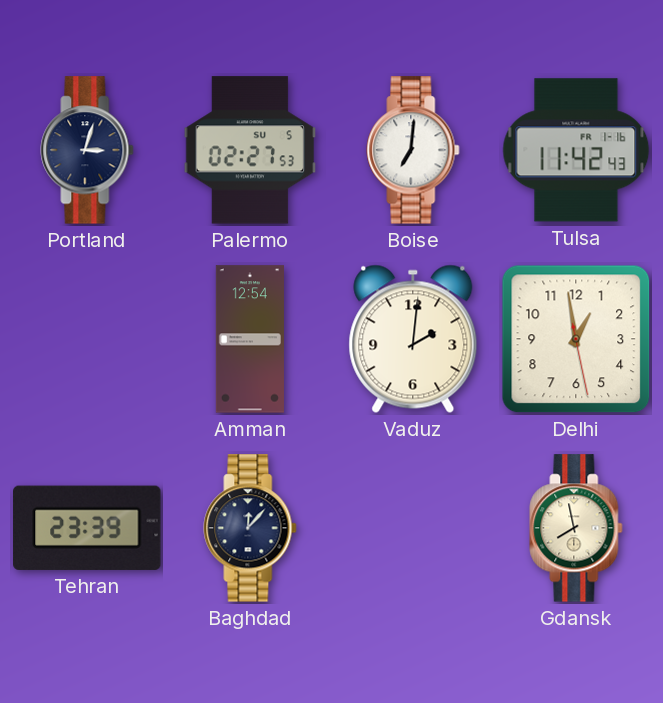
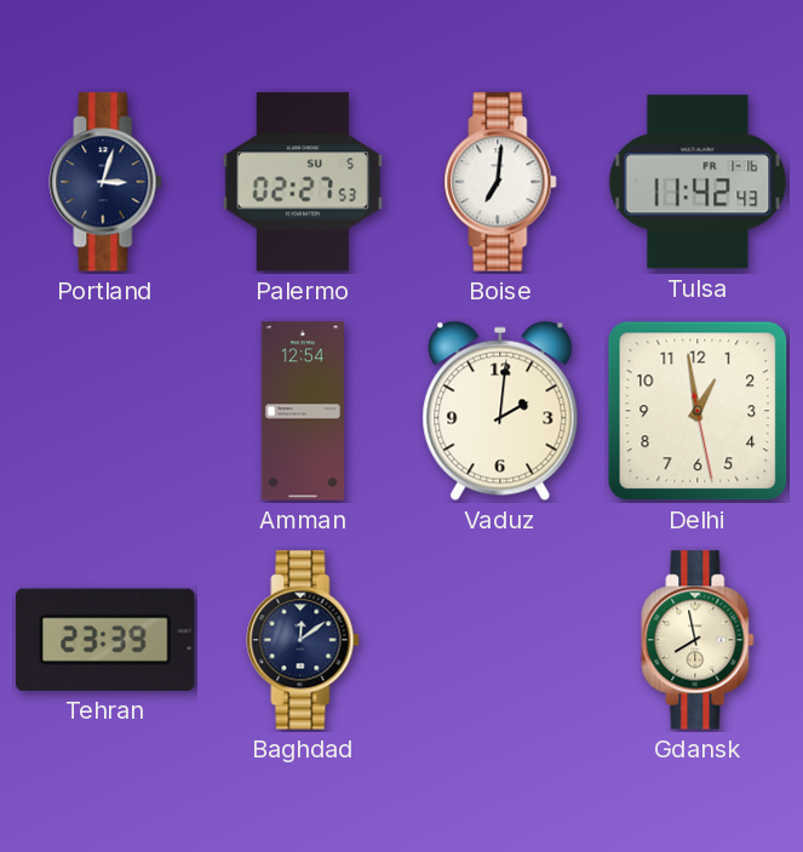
Baghdad: 12:07 -> 12:09
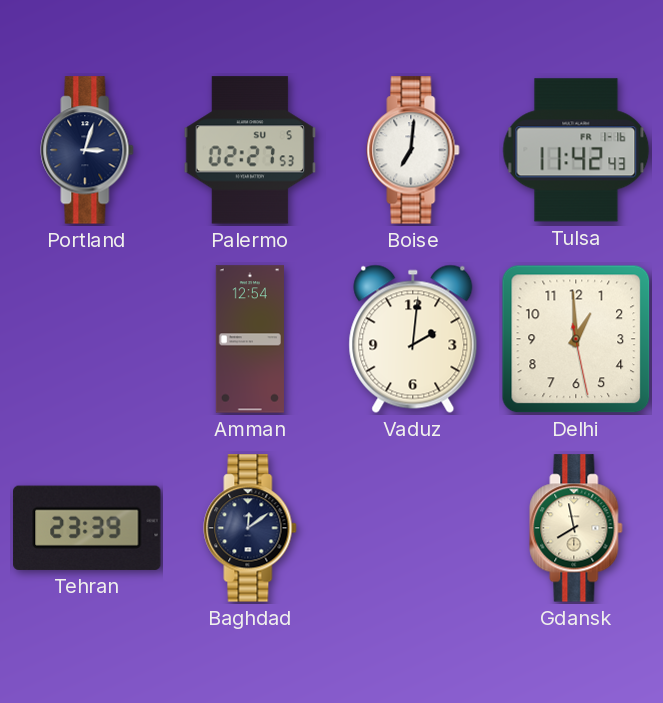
Delhi: 12:58 -> 12:59
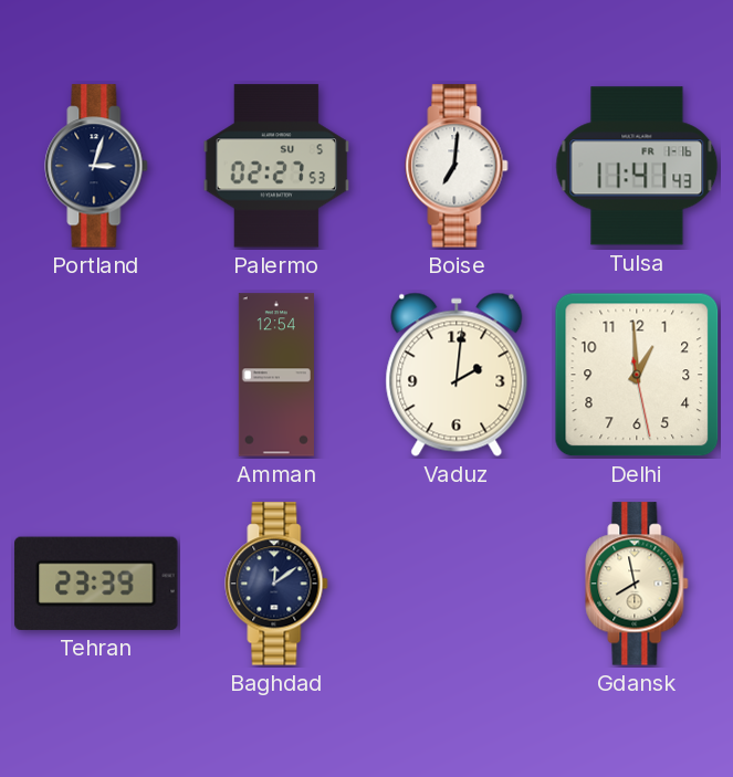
Tulsa: 11:42 -> 11:41
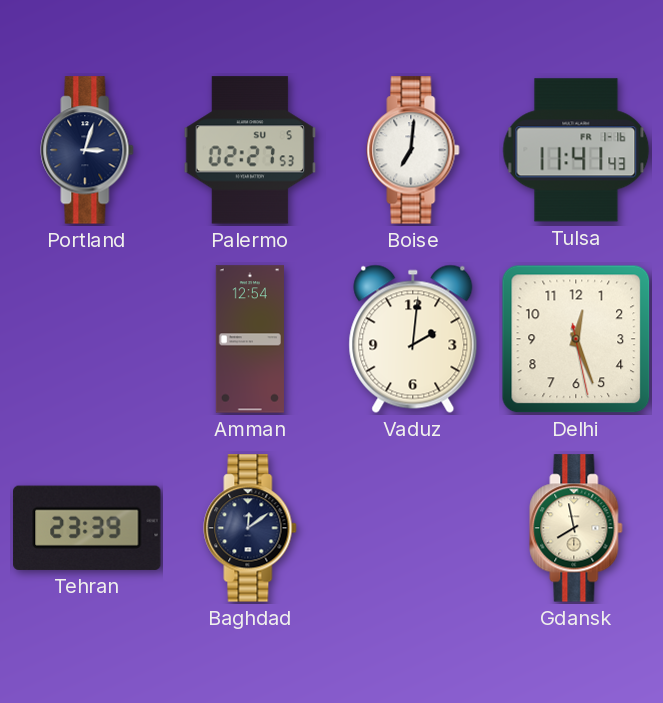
Delhi: 12:59 -> 12:26
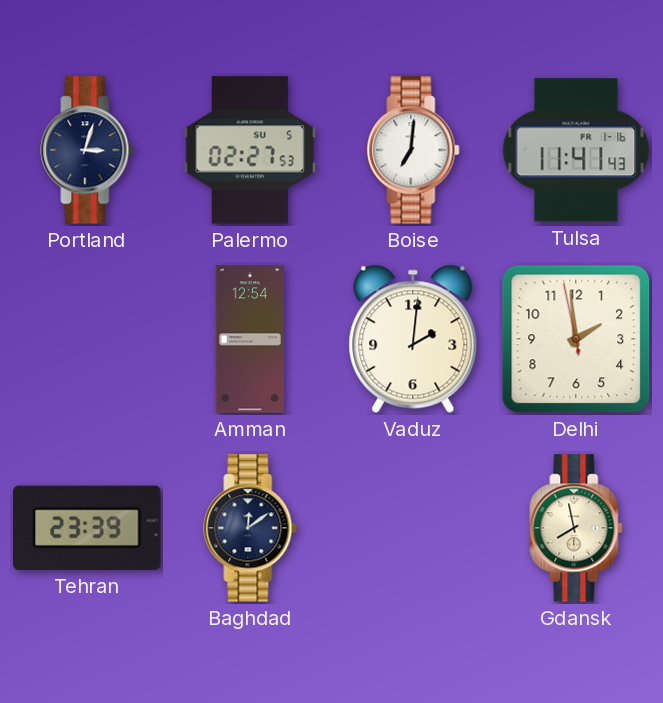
Delhi: 12:26 -> 1:58
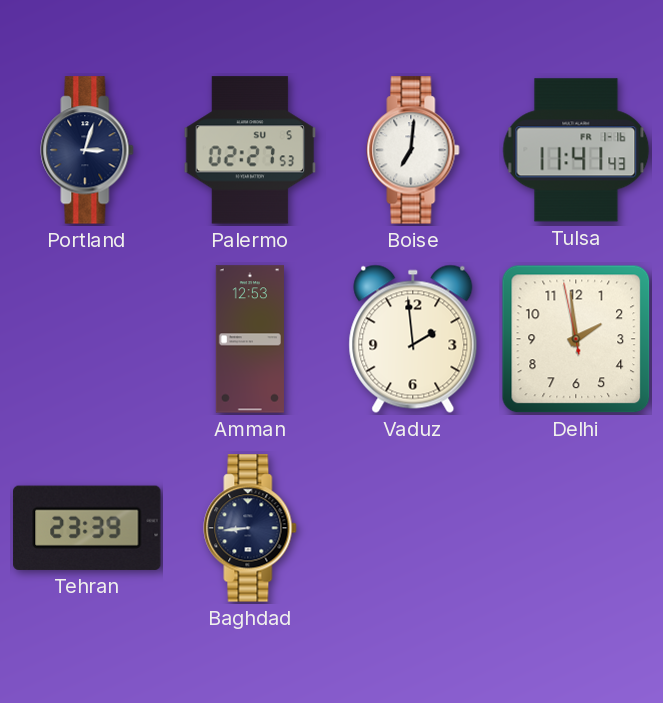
Amman: 12:54 -> 12:53
Vaduz: 2:01 -> 1:59
Baghdad: 12:09 -> 8:44
Gdansk: 7:58 -> none
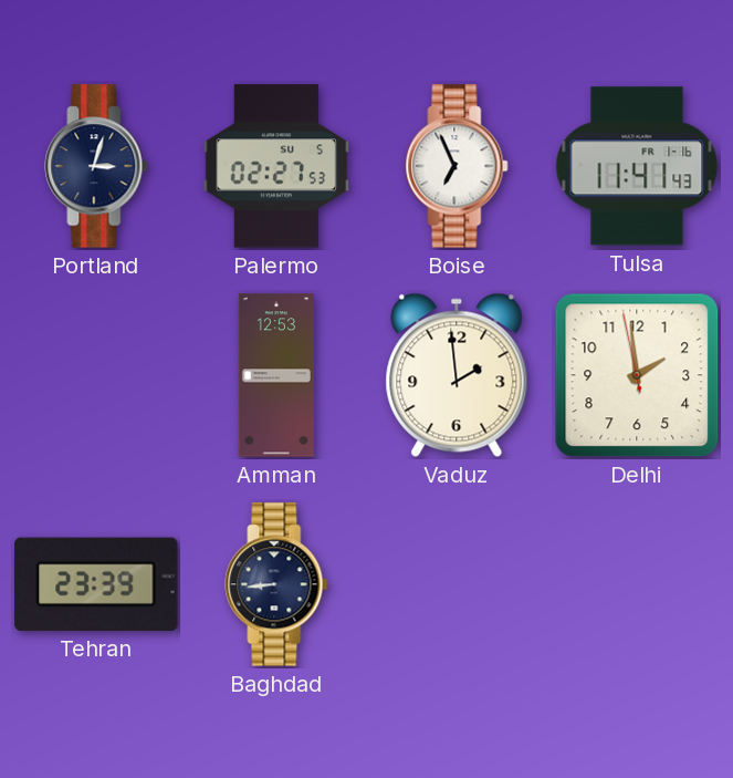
Boise: 7:01 -> 6:56
